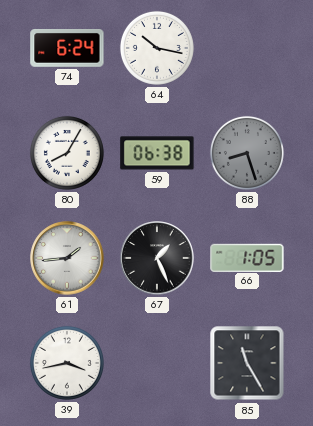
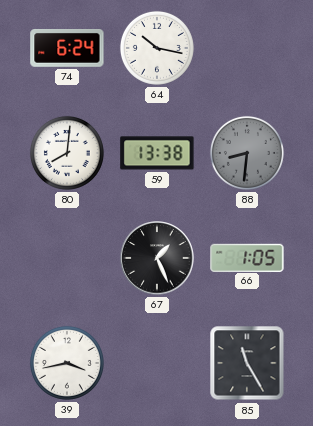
80: 8:05 -> 8:01
59: 06:38 -> 13:38
88: 8:27 -> 8:31
61: 1:44 -> none
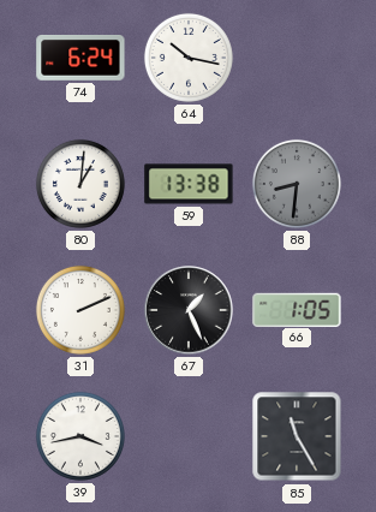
80: 8:01 -> 1:01
31: none -> 2:11
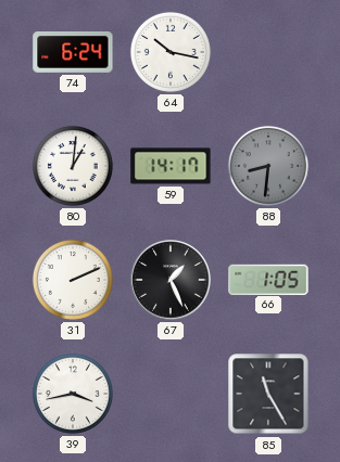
59: 13:38 -> 14:17
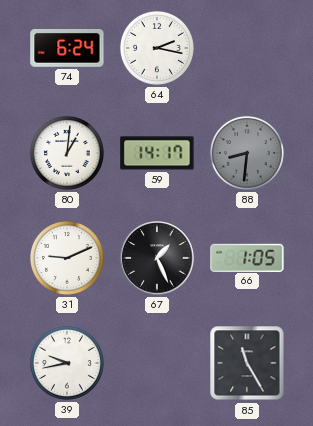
64: 10:17 -> 2:17
31: 2:11 -> 9:11
39: 3:43 -> 9:43
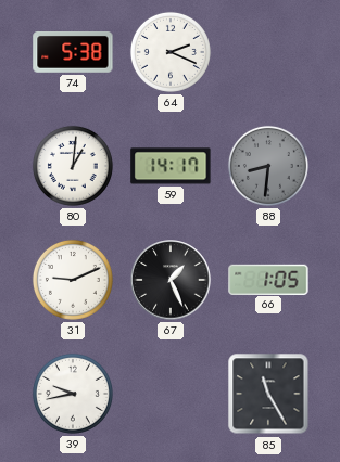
74: 6:24 -> 5:38
64: 2:17 -> 2:19
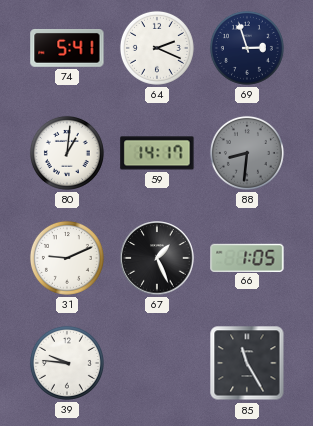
74: 5:38 -> 5:41
69: none -> 2:57
39: 9:43 -> 9:46
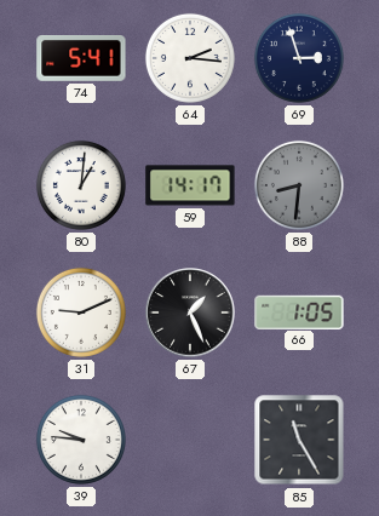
64: 2:19 -> 2:16
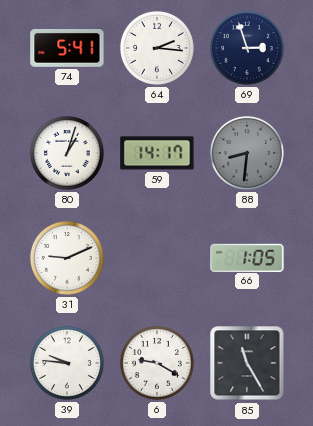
80: 1:01 -> 1:03
67: 1:26 -> none
6: none -> 9:20
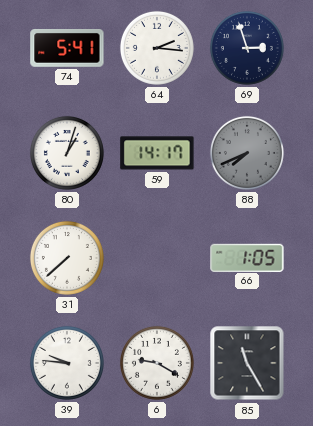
88: 8:31 -> 7:41
31: 9:11 -> 7:38
